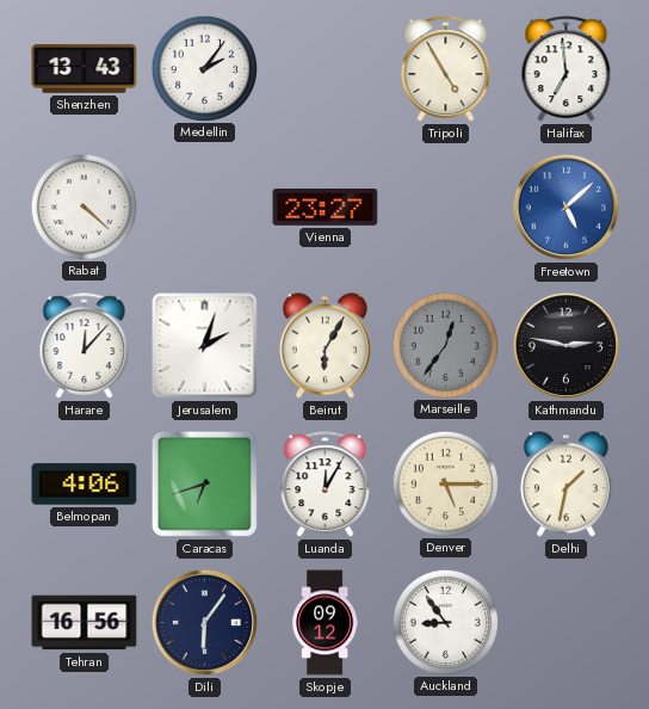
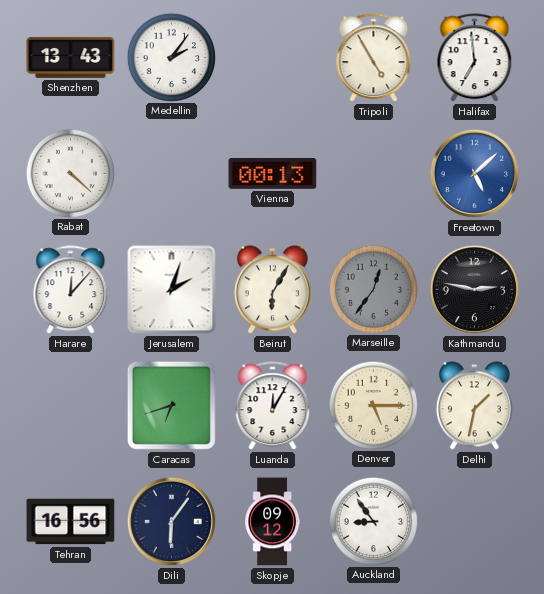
Vienna: 23:27 -> 00:13
Belmopan: 4:06 -> none
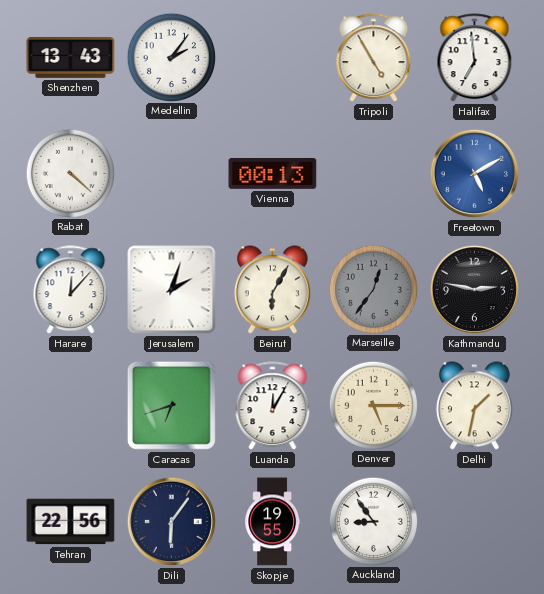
Freetown: 5:08 -> 5:10
Tehran: 16:56 -> 22:56
Skopje: 09:12 -> 19:55
